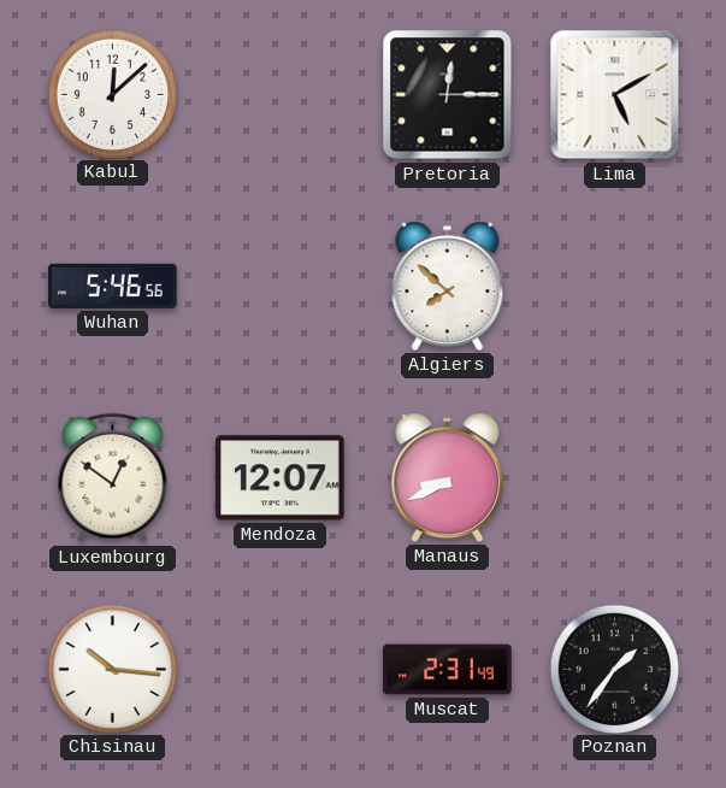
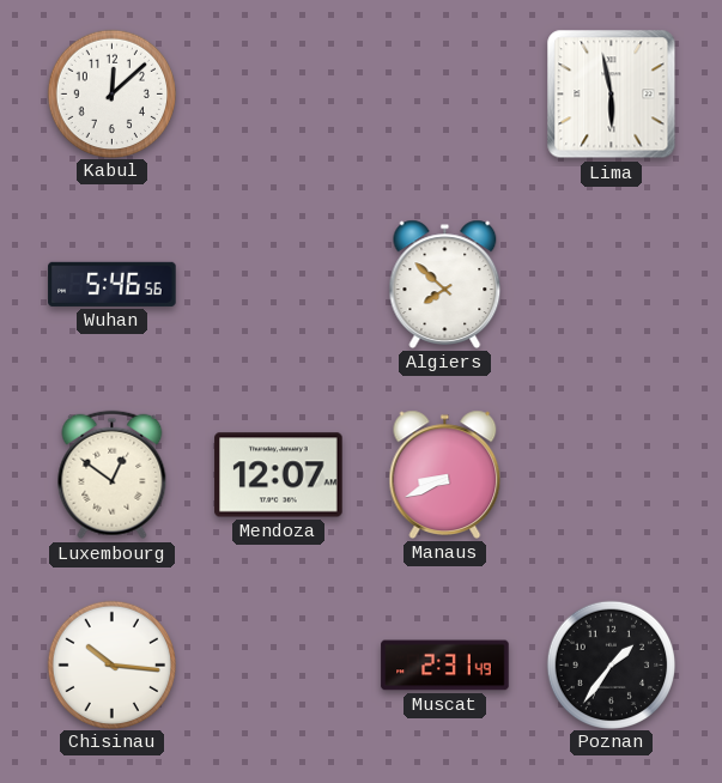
Pretoria: 12:15 -> none
Lima: 5:10 -> 5:58
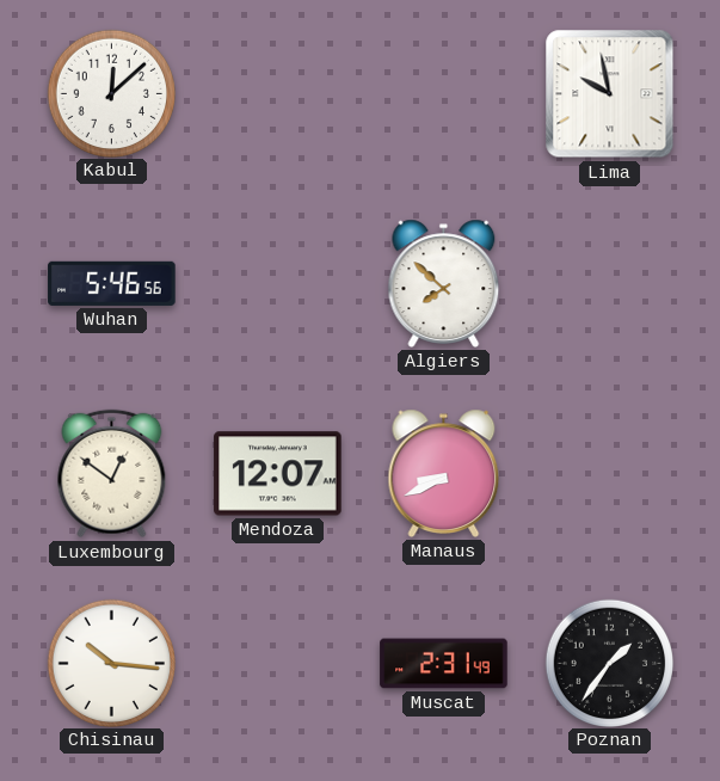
Lima: 5:58 -> 9:58
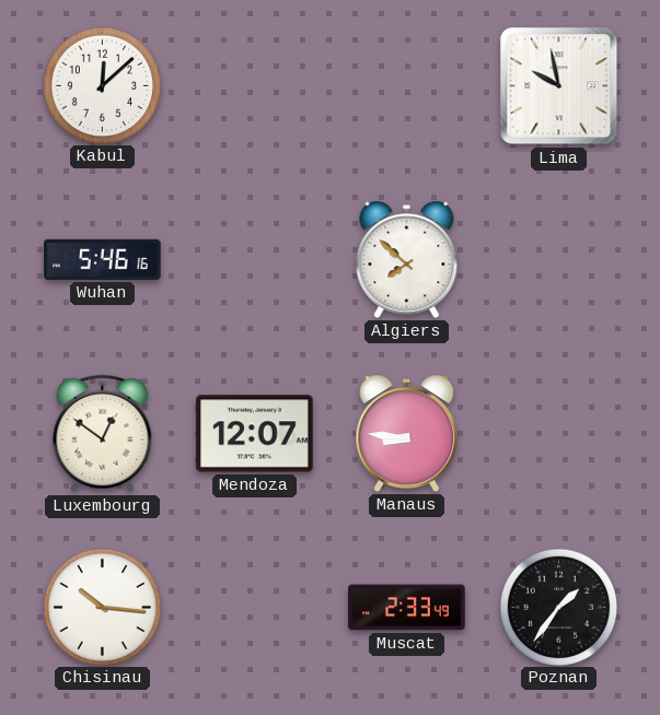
Wuhan: 5:46:56 -> 5:46:16
Manaus: 8:41 -> 8:46
Muscat: 2:31 -> 2:33
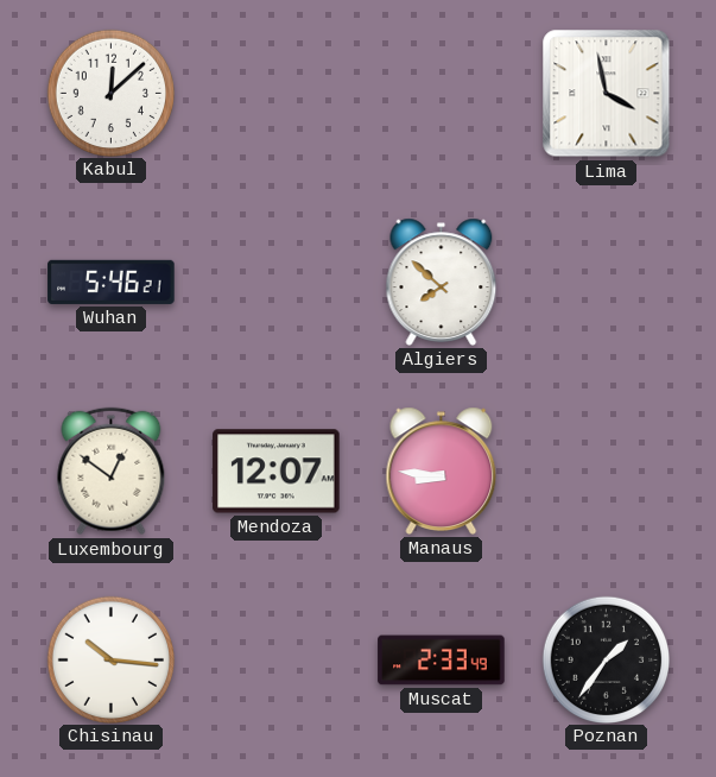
Lima: 9:58 -> 3:58
Wuhan: 5:46:16 -> 5:46:21
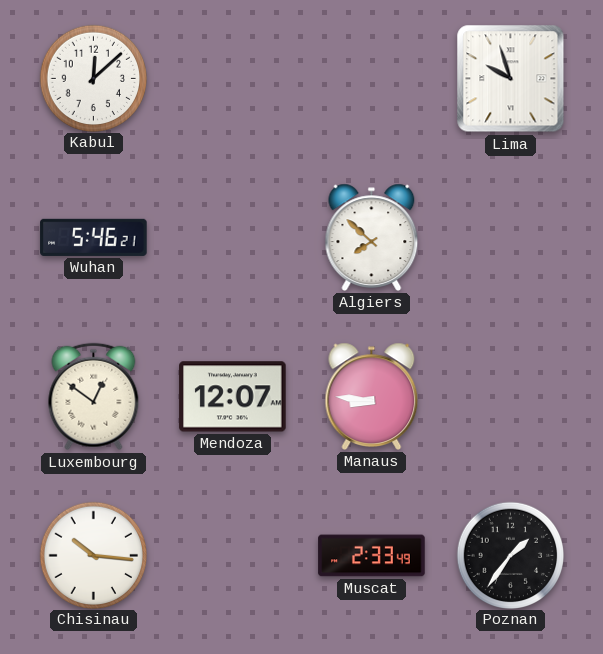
Lima: 3:58 -> 9:57
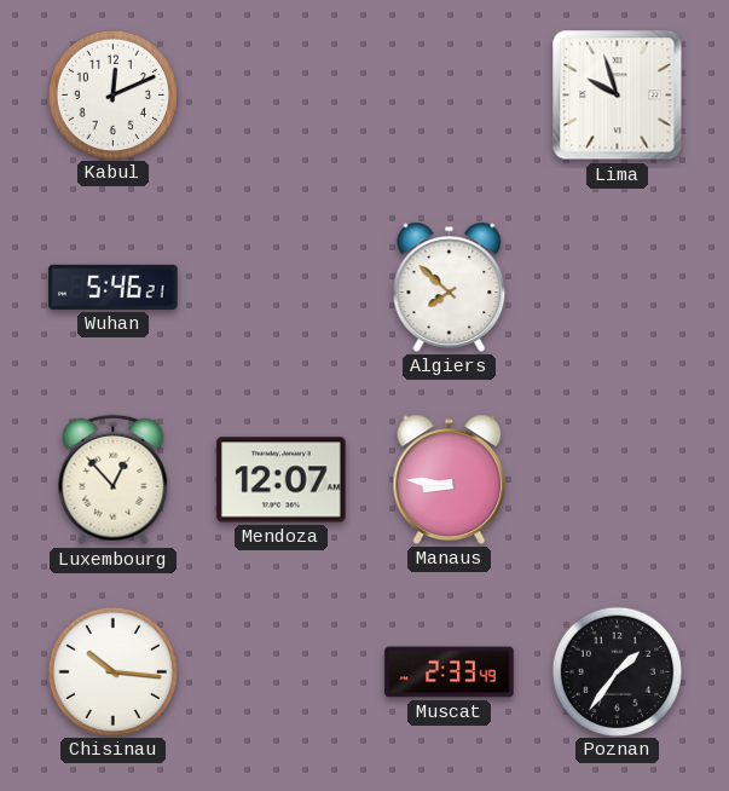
Kabul: 12:08 -> 12:11
Luxembourg: 12:51 -> 12:53
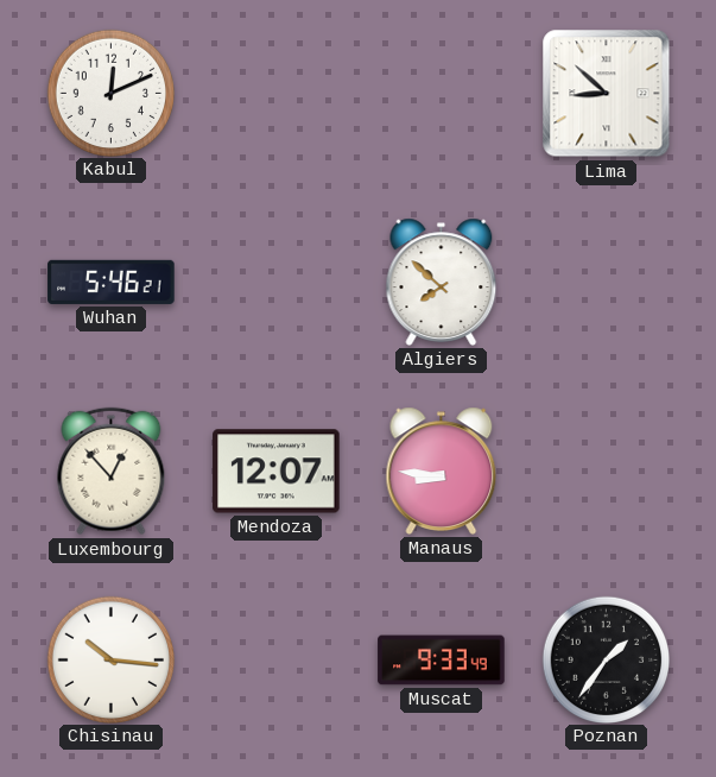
Lima: 9:57 -> 8:52
Muscat: 2:33 -> 9:33
